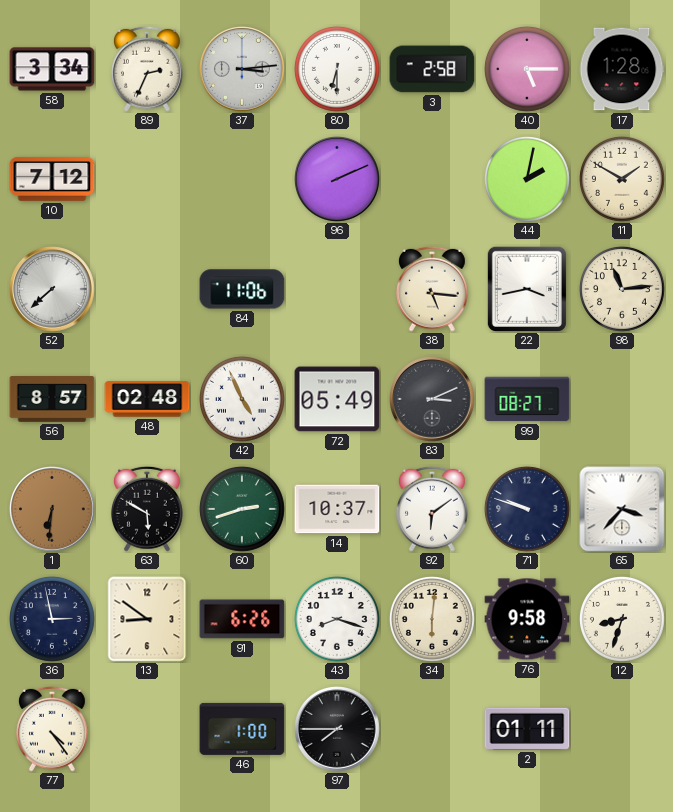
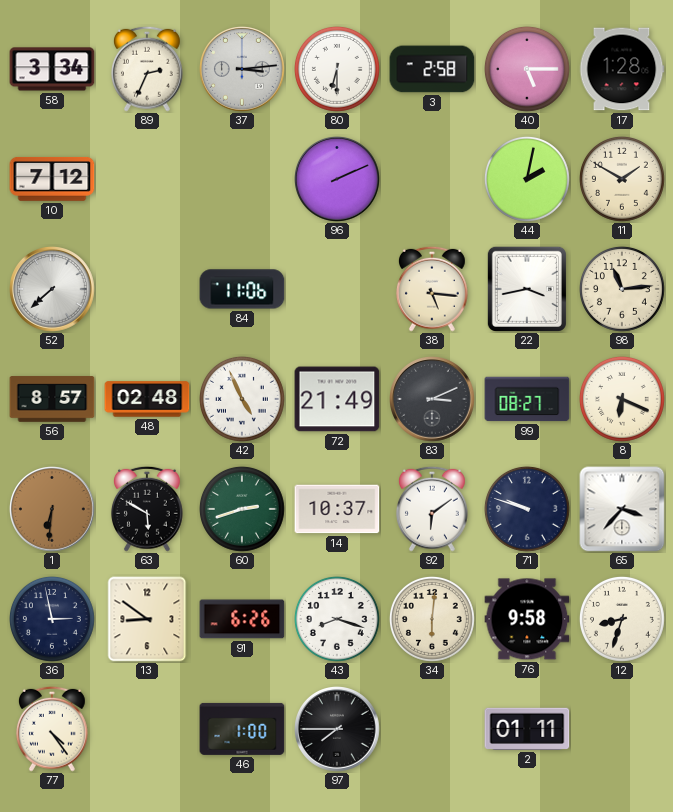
72: 05:49 -> 21:49
8: none -> 6:19
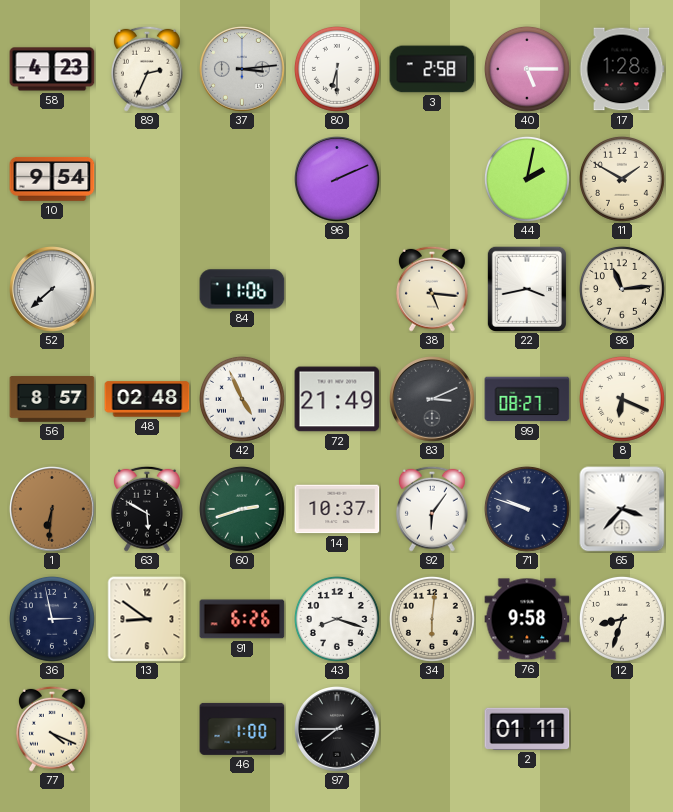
58: 3:34 -> 4:23
10: 7:12 -> 9:54
92: 6:09 -> 6:06
77: 4:24 -> 4:19
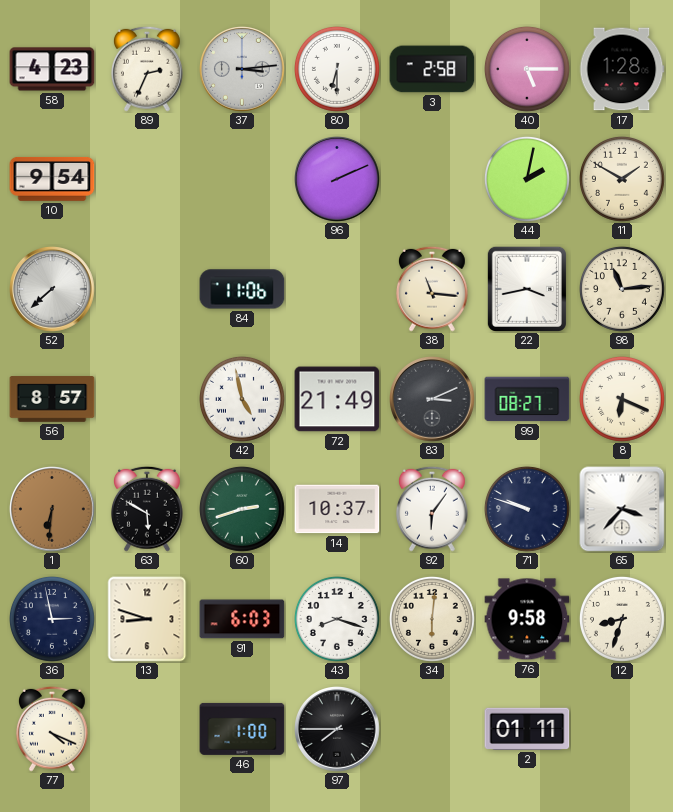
38: 5:16 -> 11:16
48: 02:48 -> none
42: 4:56 -> 4:58
13: 8:51 -> 8:48
91: 6:26 -> 6:03
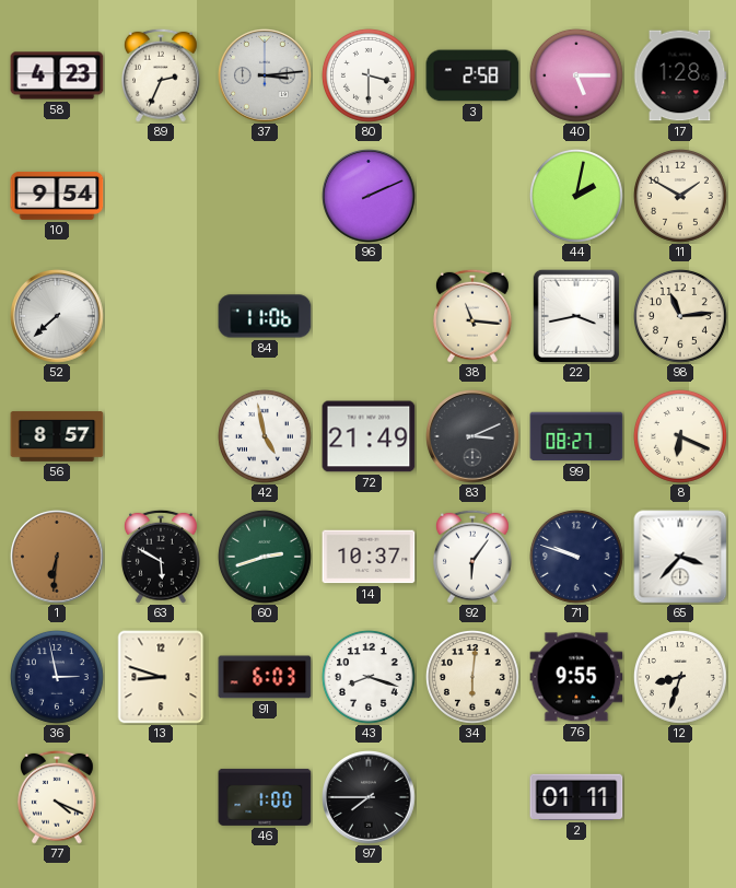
80: 6:30 -> 3:30
76: 9:58 -> 9:55
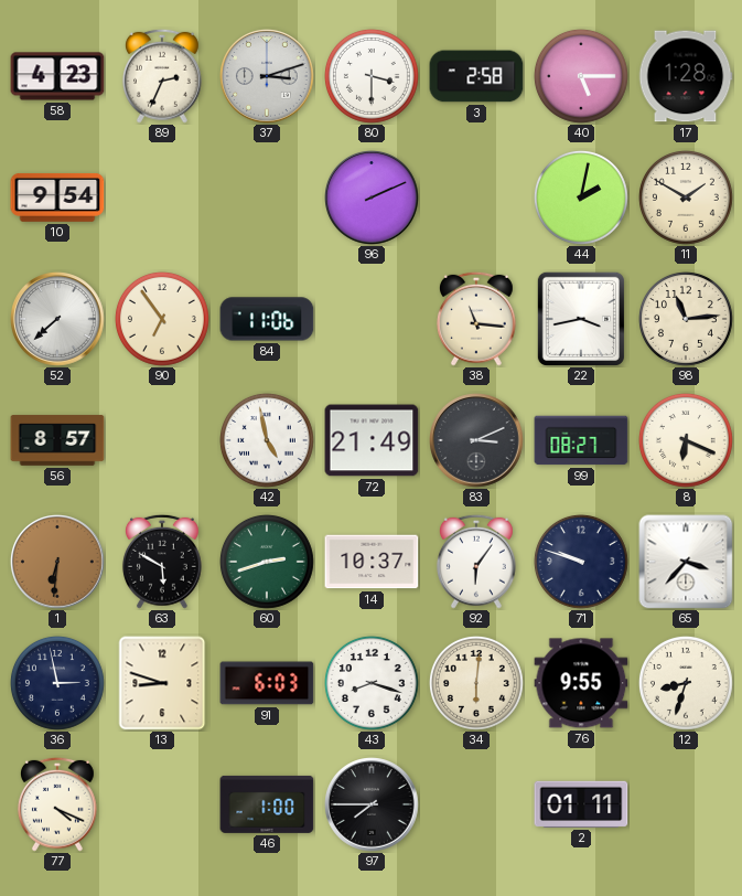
37: 3:14 -> 3:12
90: none -> 6:54
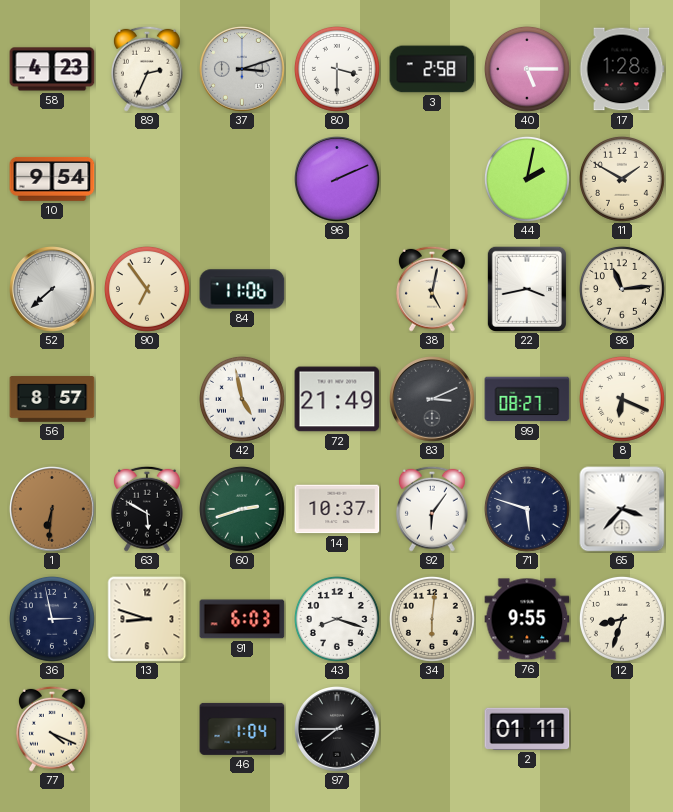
38: 11:16 -> 5:02
71: 9:48 -> 5:48
46: 1:00 -> 1:04
